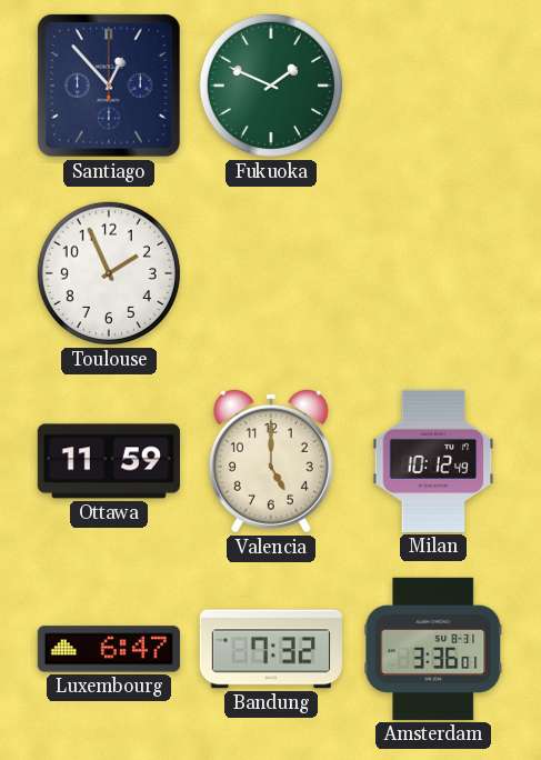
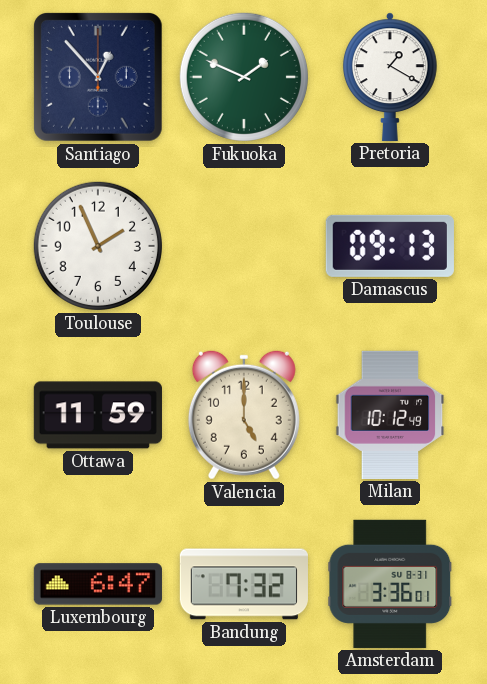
Pretoria: none -> 1:20
Damascus: none -> 09:13
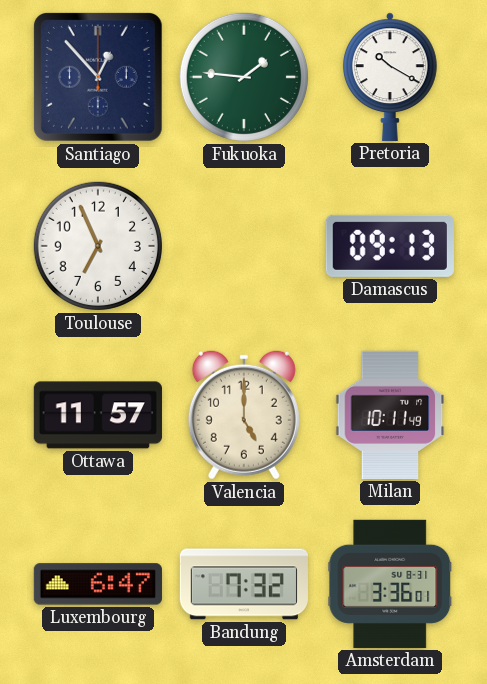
Fukuoka: 1:49 -> 1:46
Pretoria: 1:20 -> 10:20
Toulouse: 1:56 -> 6:56
Ottawa: 11:59 -> 11:57
Milan: 10:12 -> 10:11
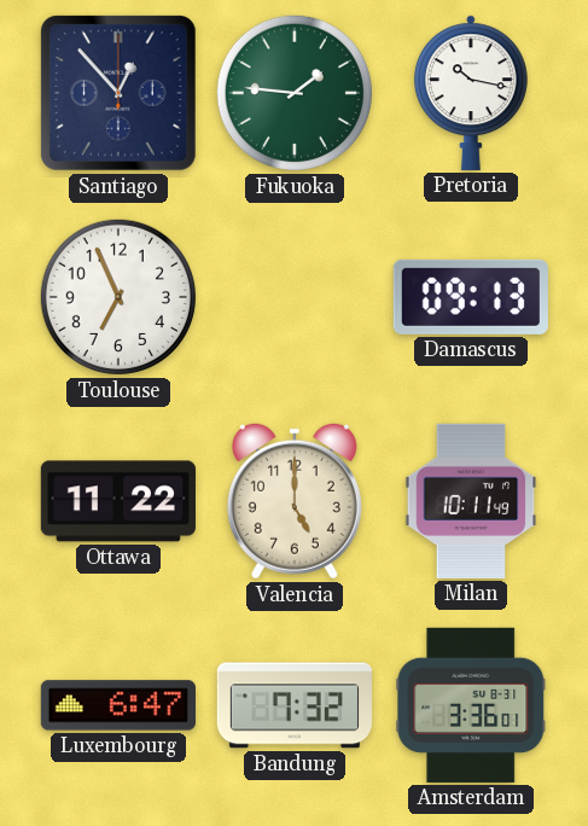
Pretoria: 10:20 -> 10:17
Ottawa: 11:57 -> 11:22
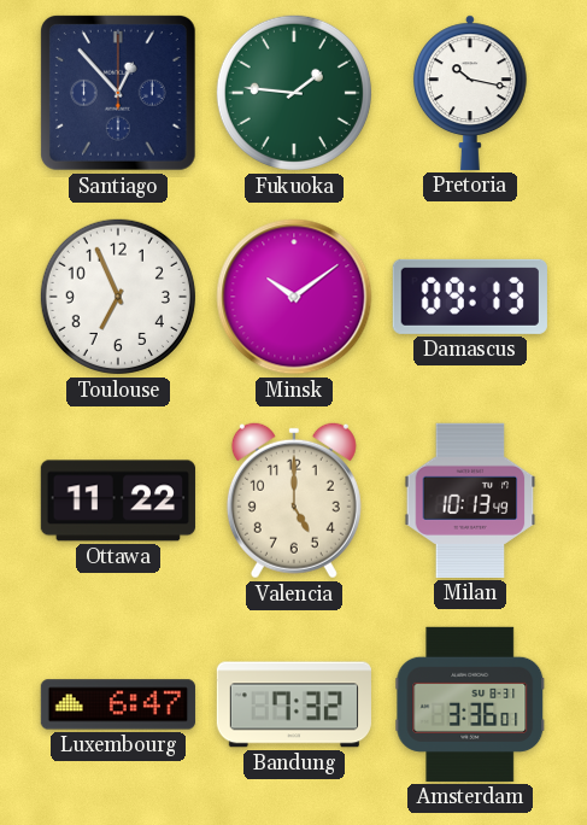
Minsk: none -> 10:09
Milan: 10:11 -> 10:13
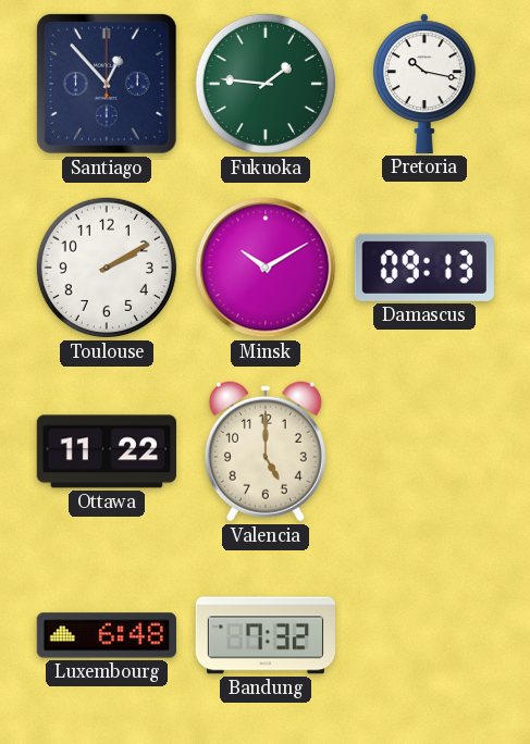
Toulouse: 6:56 -> 2:10
Minsk: 10:09 -> 10:10
Milan: 10:13 -> none
Luxembourg: 6:47 -> 6:48
Amsterdam: 3:36 -> none
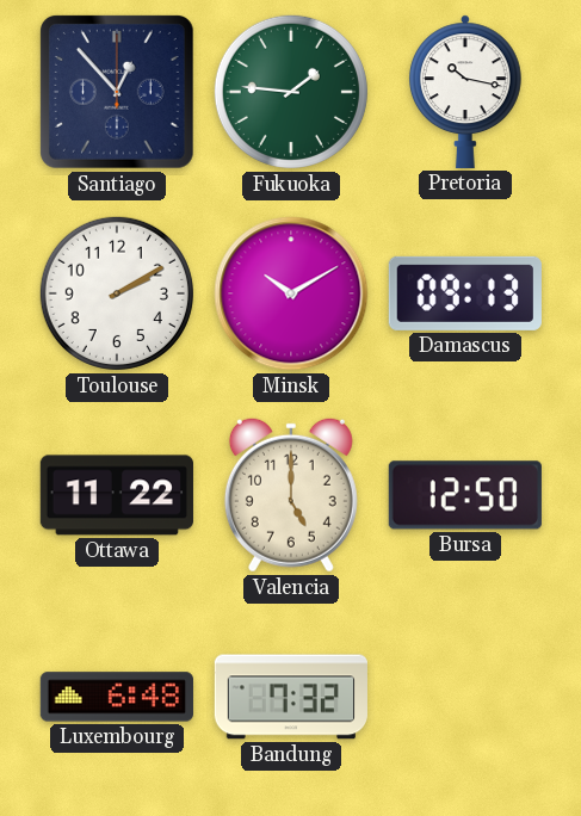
Bursa: none -> 12:50
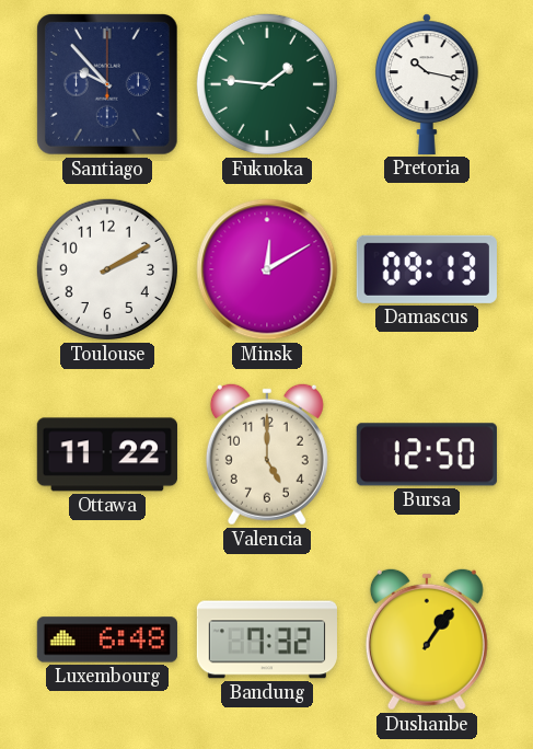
Santiago: 12:53 -> 9:53
Minsk: 10:10 -> 12:10
Dushanbe: none -> 1:06
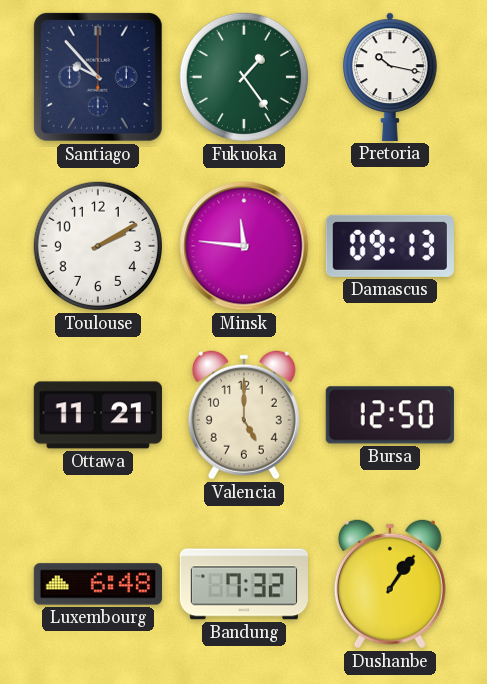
Fukuoka: 1:46 -> 1:24
Minsk: 12:10 -> 11:46
Ottawa: 11:22 -> 11:21
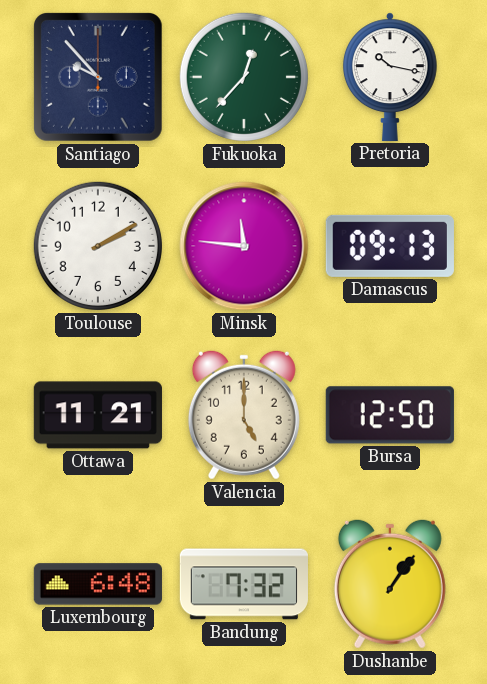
Fukuoka: 1:24 -> 12:37
